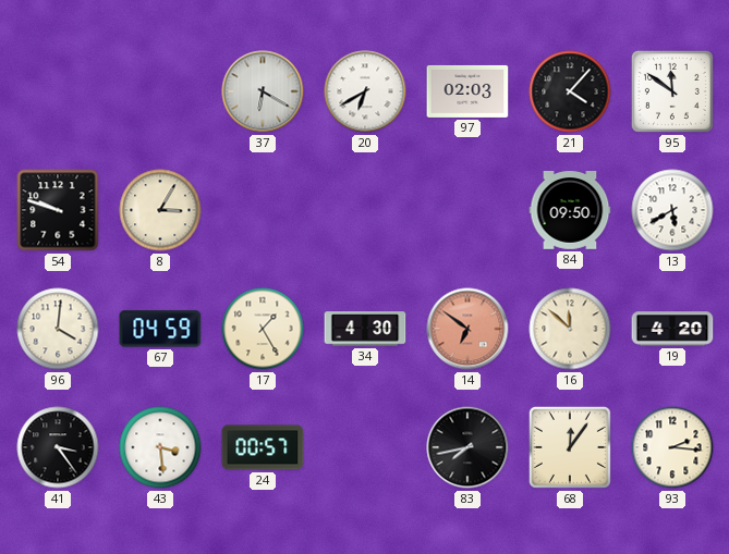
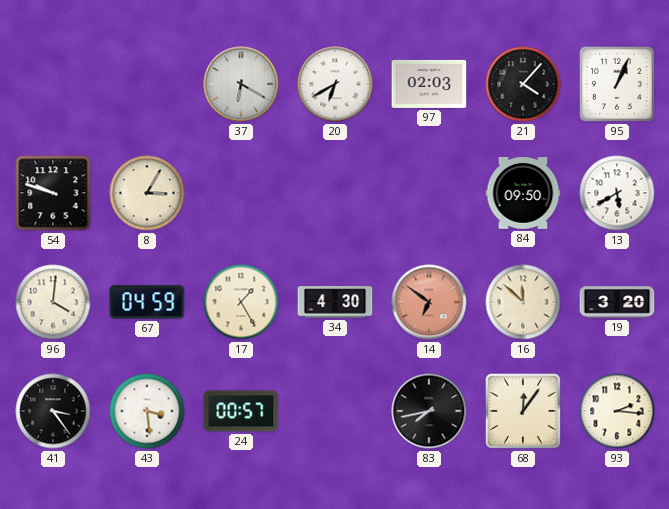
95: 11:51 -> 1:04
19: 4:20 -> 3:20
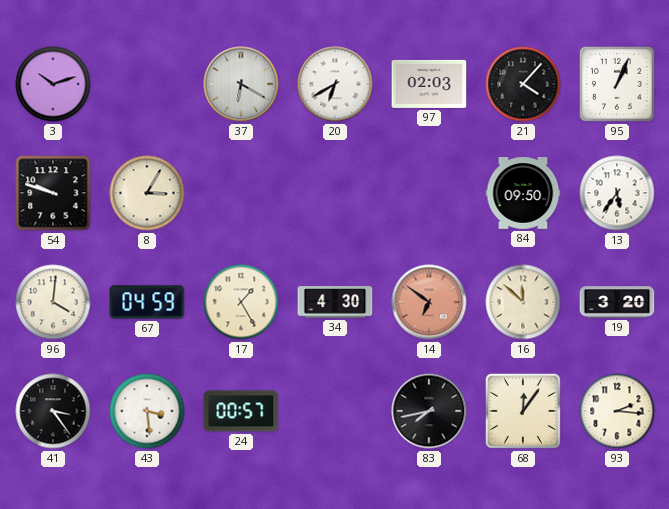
3: none -> 10:12
13: 5:40 -> 5:36
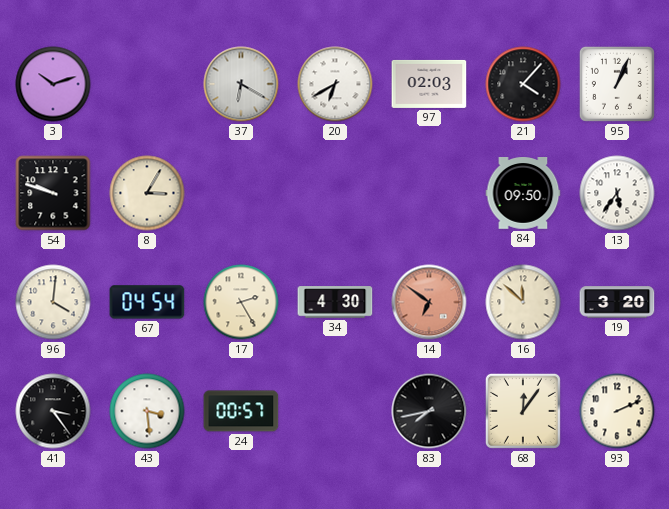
67: 04:59 -> 04:54
17: 1:25 -> 2:25
93: 2:16 -> 2:11
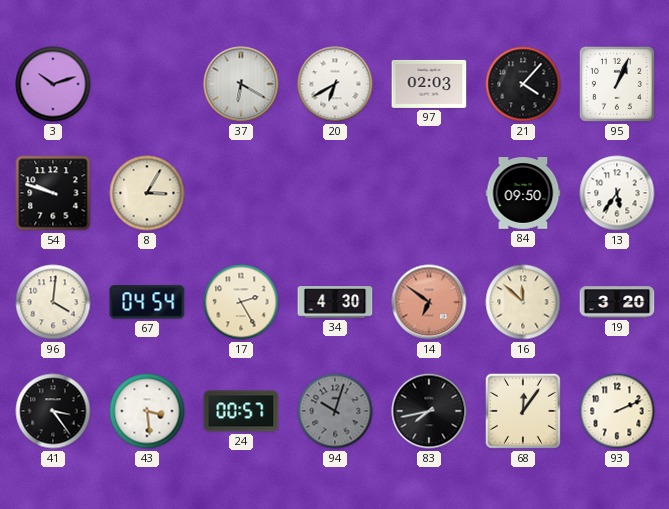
94: none -> 10:03
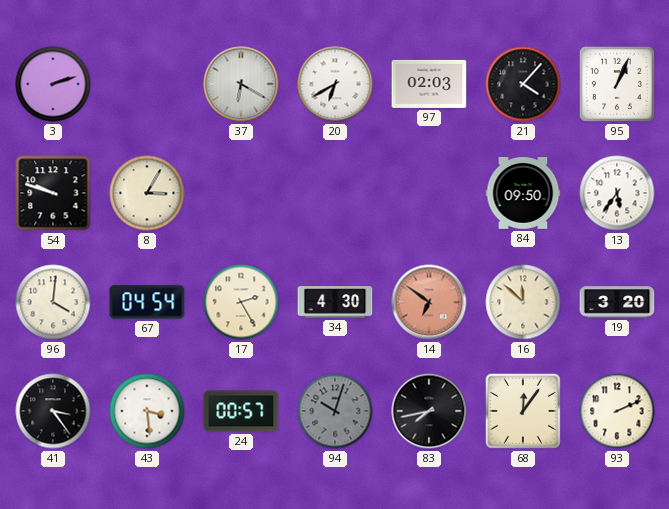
3: 10:12 -> 2:12
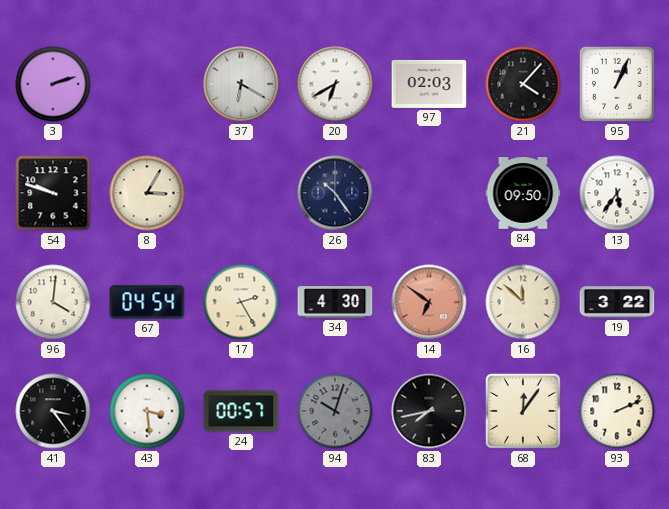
26: none -> 10:24
19: 3:20 -> 3:22
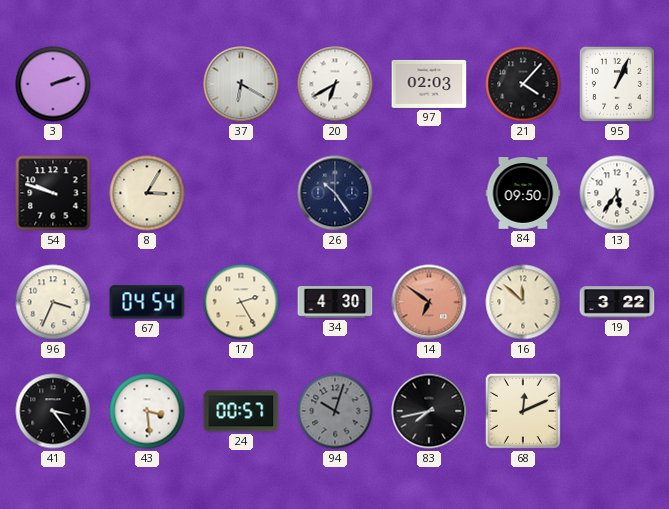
96: 4:01 -> 3:34
68: 12:06 -> 12:11
93: 2:11 -> none
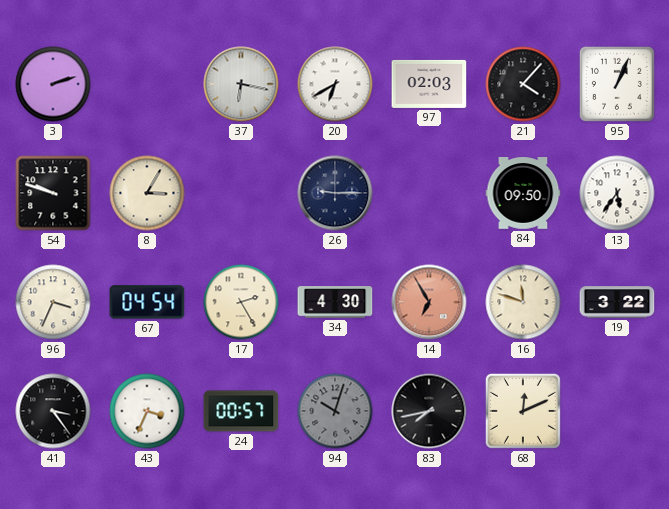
37: 6:20 -> 6:17
26: 10:24 -> 9:15
14: 6:51 -> 6:55
16: 11:52 -> 11:48
43: 3:29 -> 3:34
